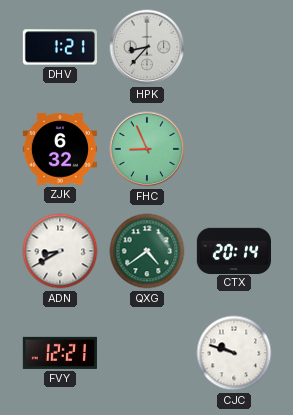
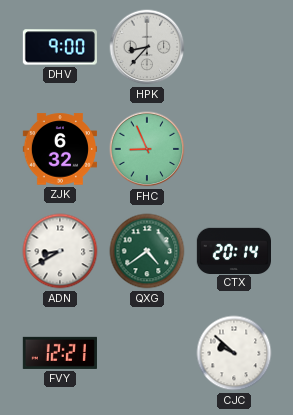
DHV: 1:21 -> 9:00
CJC: 9:48 -> 9:52
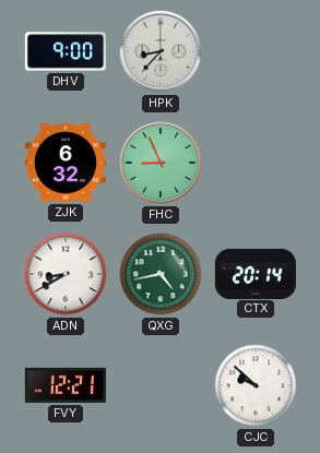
QXG: 4:39 -> 4:43
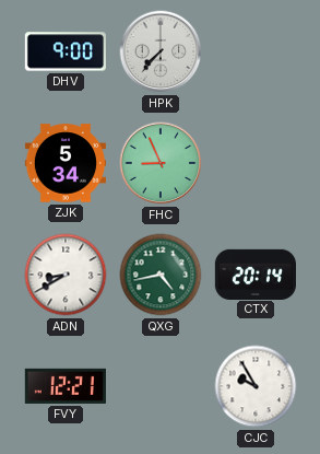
HPK: 8:37 -> 7:37
ZJK: 6:32 -> 5:34
CJC: 9:52 -> 9:55
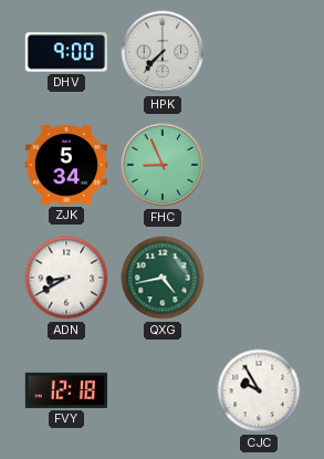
CTX: 20:14 -> none
FVY: 12:21 -> 12:18
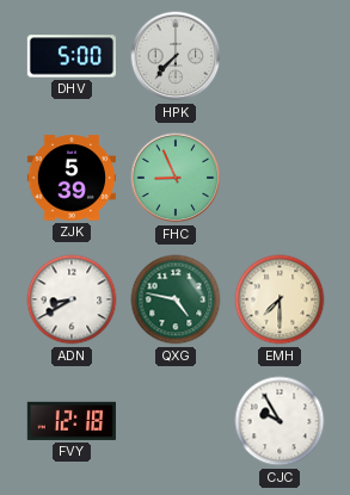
DHV: 9:00 -> 5:00
ZJK: 5:34 -> 5:39
QXG: 4:43 -> 4:47
EMH: none -> 7:30
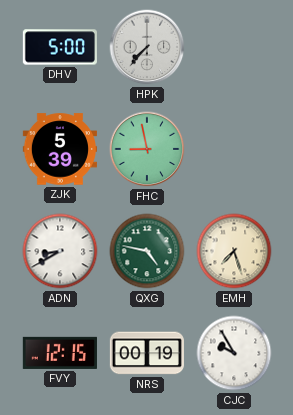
FHC: 8:56 -> 8:58
EMH: 7:30 -> 7:27
FVY: 12:18 -> 12:15
NRS: none -> 00:19
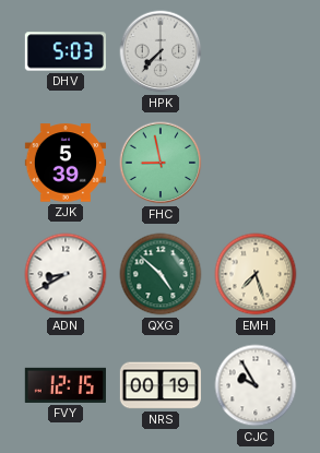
DHV: 5:00 -> 5:03
QXG: 4:47 -> 4:52
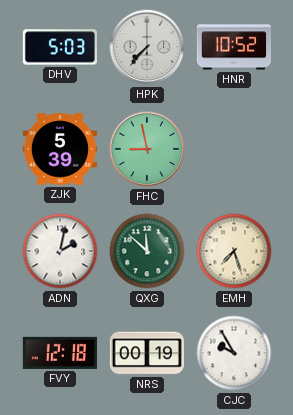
HNR: none -> 10:52
ADN: 8:40 -> 2:02
QXG: 4:52 -> 11:52
FVY: 12:15 -> 12:18
